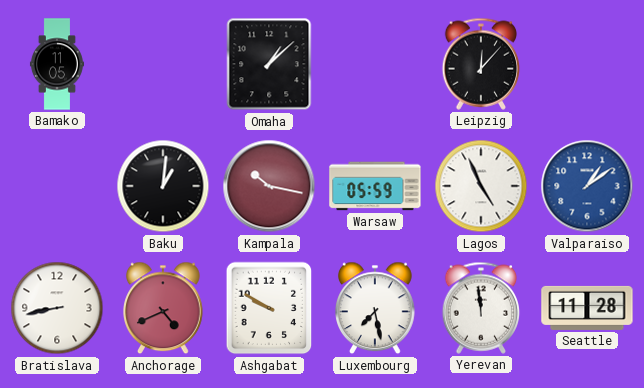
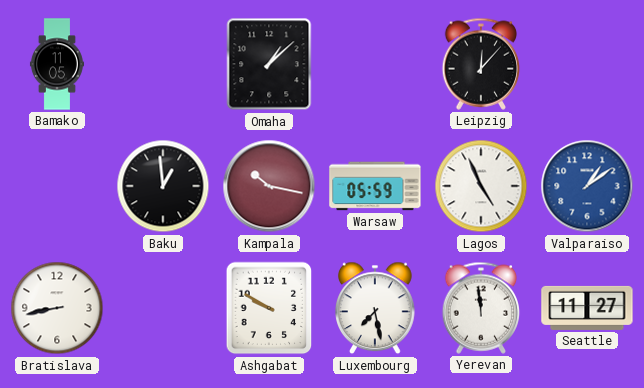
Baku: 1:01 -> 12:59
Anchorage: 4:41 -> none
Seattle: 11:28 -> 11:27
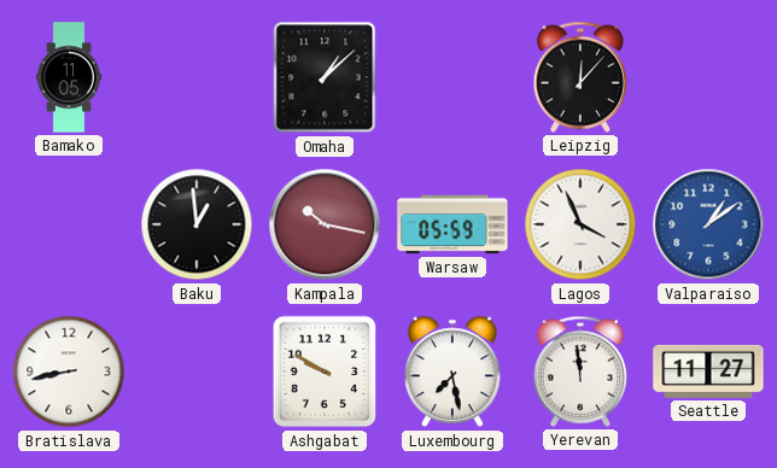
Lagos: 4:56 -> 3:56
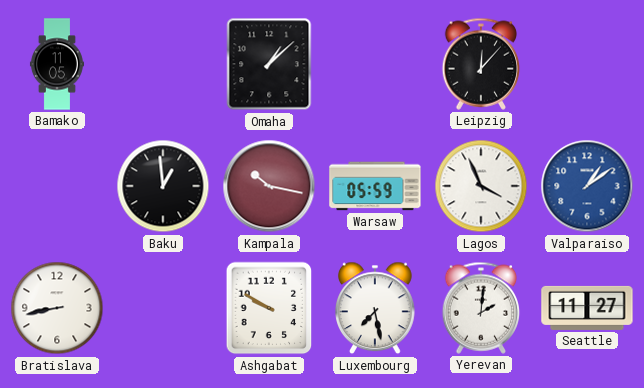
Yerevan: 11:59 -> 2:01
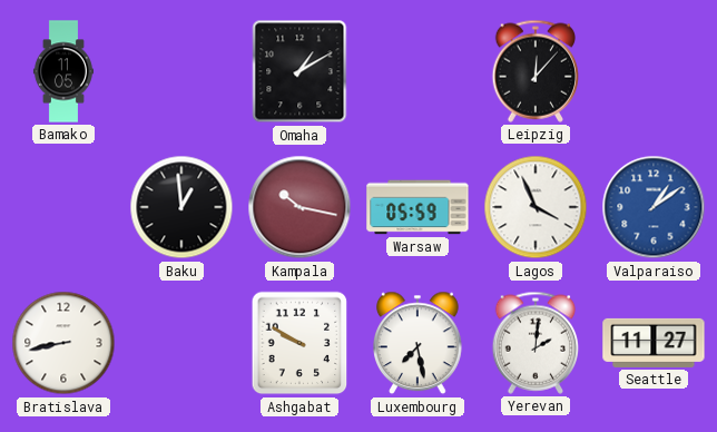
Omaha: 1:08 -> 1:10
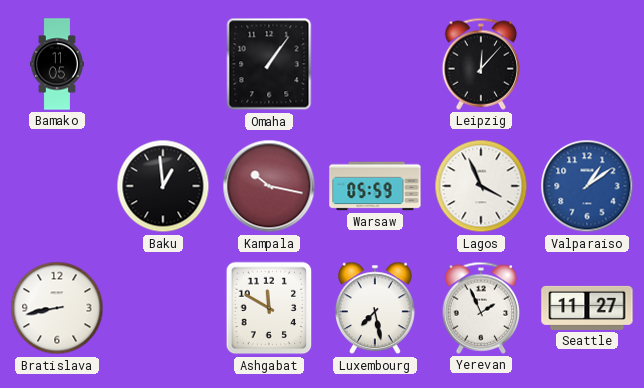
Omaha: 1:10 -> 1:06
Ashgabat: 9:50 -> 11:50
Yerevan: 2:01 -> 1:56
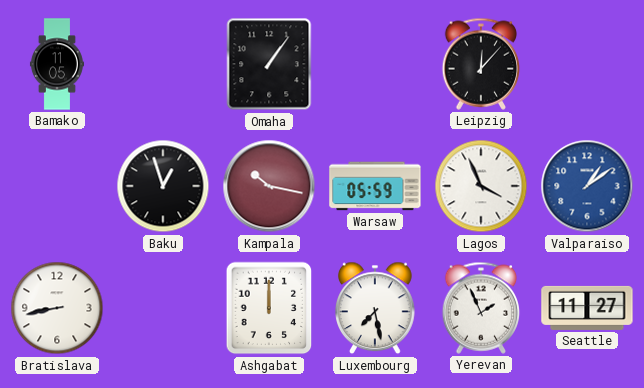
Baku: 12:59 -> 12:57
Ashgabat: 11:50 -> 12:00
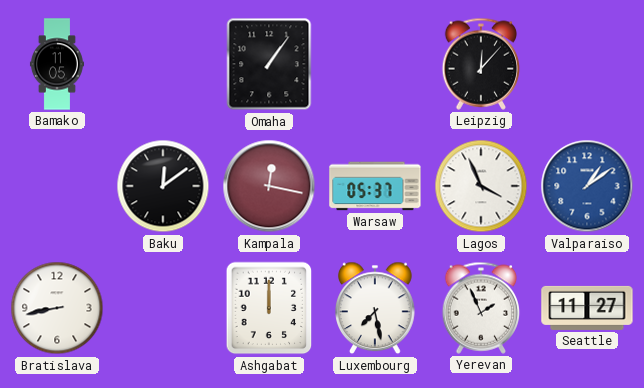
Baku: 12:57 -> 12:09
Kampala: 10:17 -> 12:17
Warsaw: 05:59 -> 05:37
